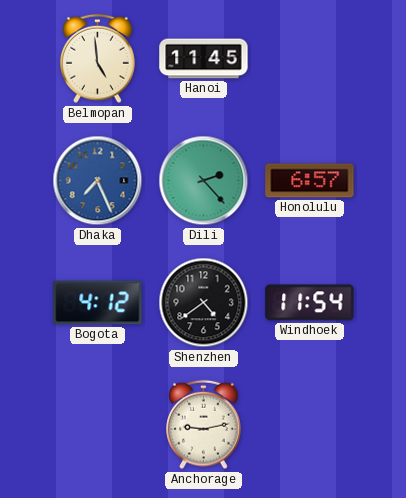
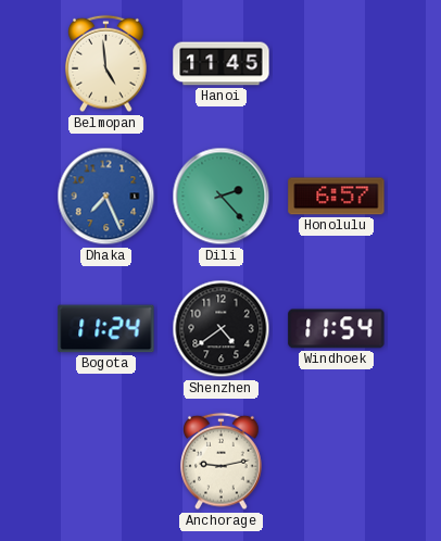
Bogota: 4:12 -> 11:24
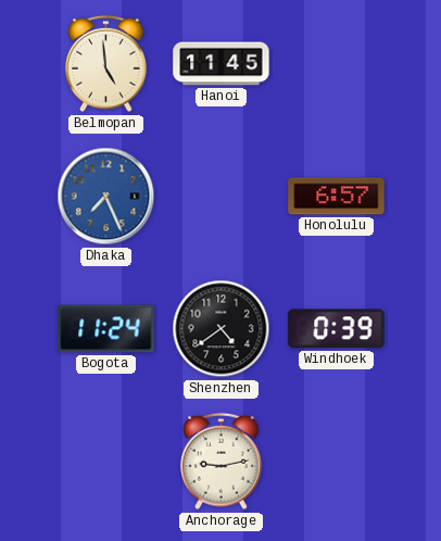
Dili: 2:23 -> none
Windhoek: 11:54 -> 0:39
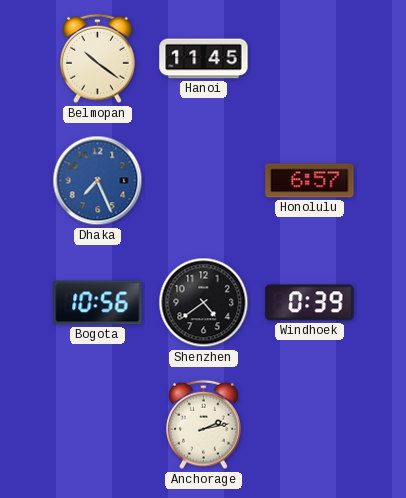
Belmopan: 4:59 -> 10:21
Bogota: 11:24 -> 10:56
Anchorage: 9:13 -> 2:13
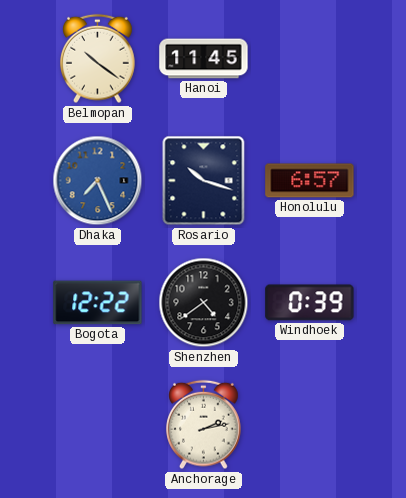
Rosario: none -> 10:18
Bogota: 10:56 -> 12:22
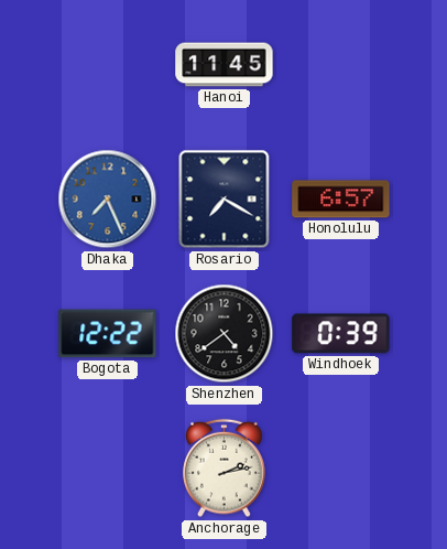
Belmopan: 10:21 -> none
Rosario: 10:18 -> 7:20
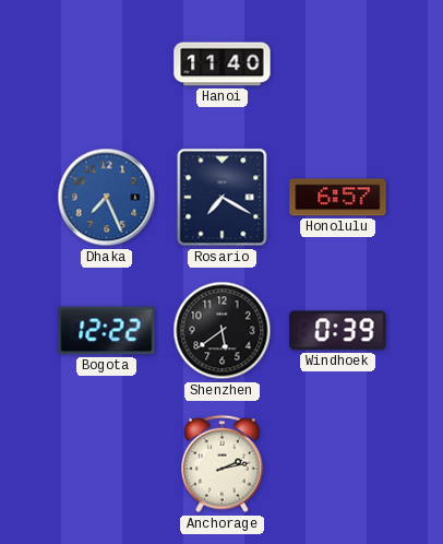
Hanoi: 11:45 -> 11:40
Shenzhen: 4:39 -> 5:39
